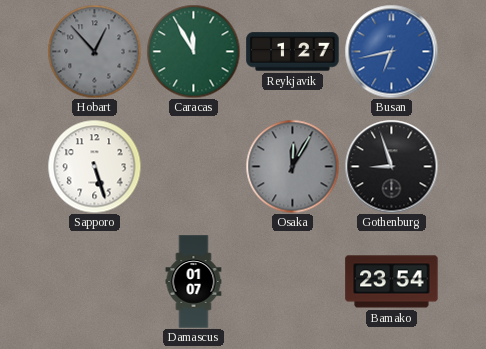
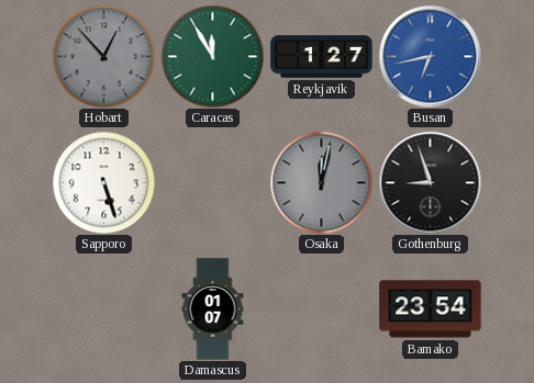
Osaka: 12:05 -> 12:02
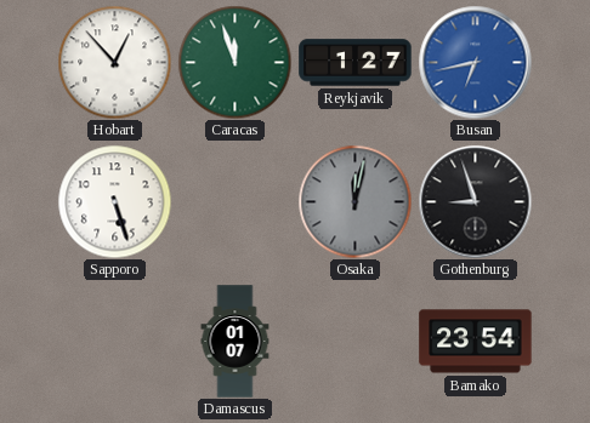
Hobart dial: grey -> white
Caracas: 11:55 -> 11:57
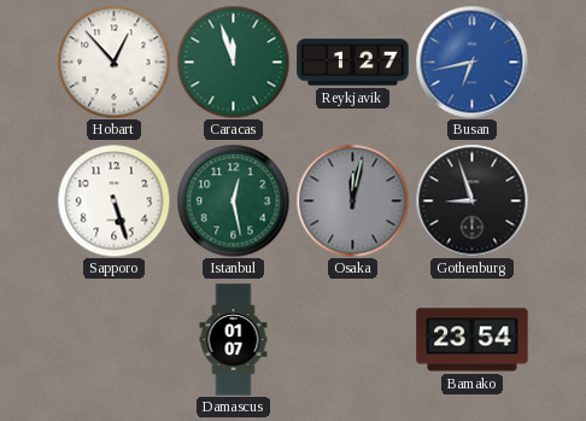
Istanbul: none -> 12:28
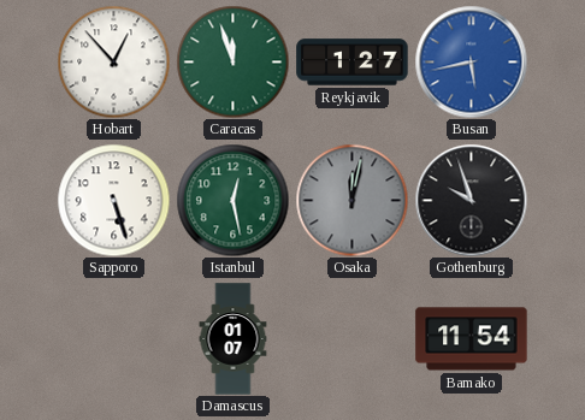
Busan: 6:43 -> 5:43
Gothenburg: 8:57 -> 9:57
Bamako: 23:54 -> 11:54
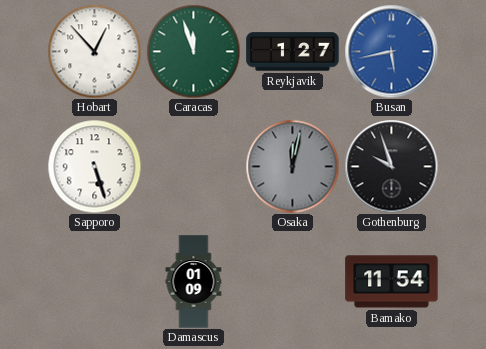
Istanbul: 12:28 -> none
Damascus: 01:07 -> 01:09
